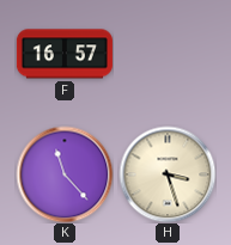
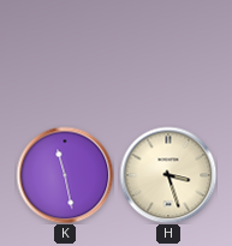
F: 16:57 -> none
K: 11:23 -> 11:28
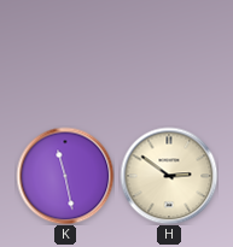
H: 3:27 -> 2:51
